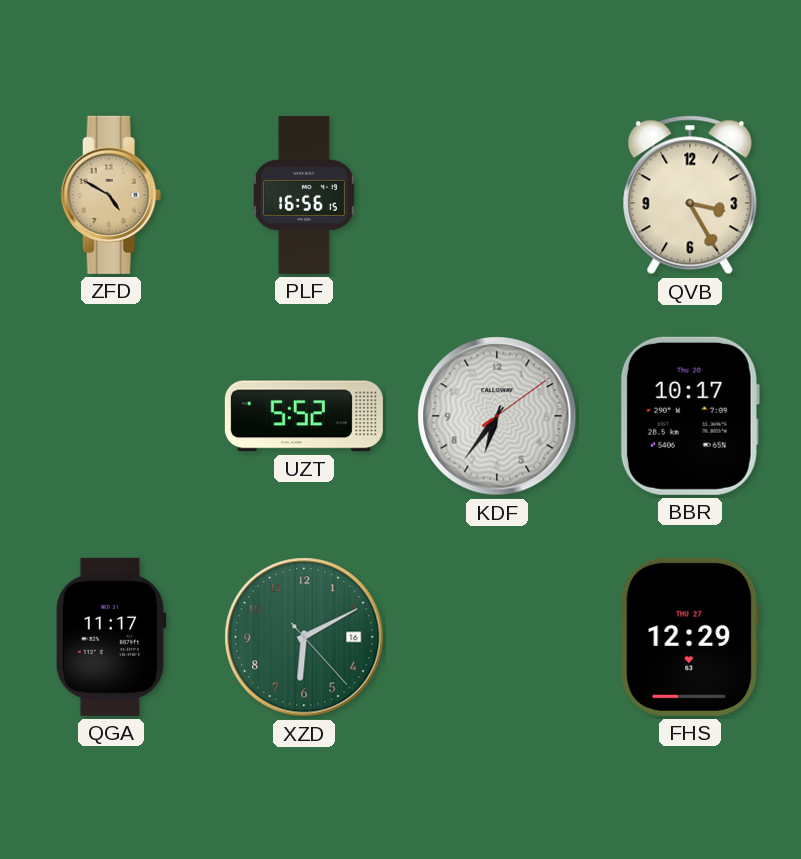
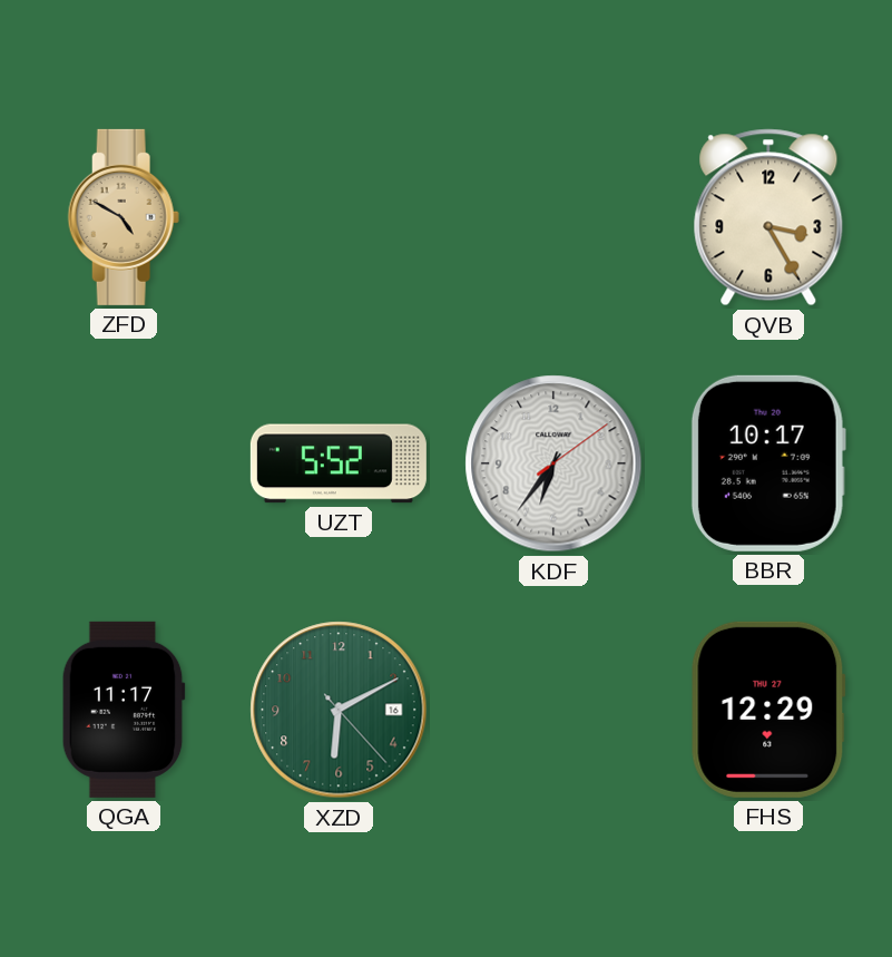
PLF: 16:56 -> none
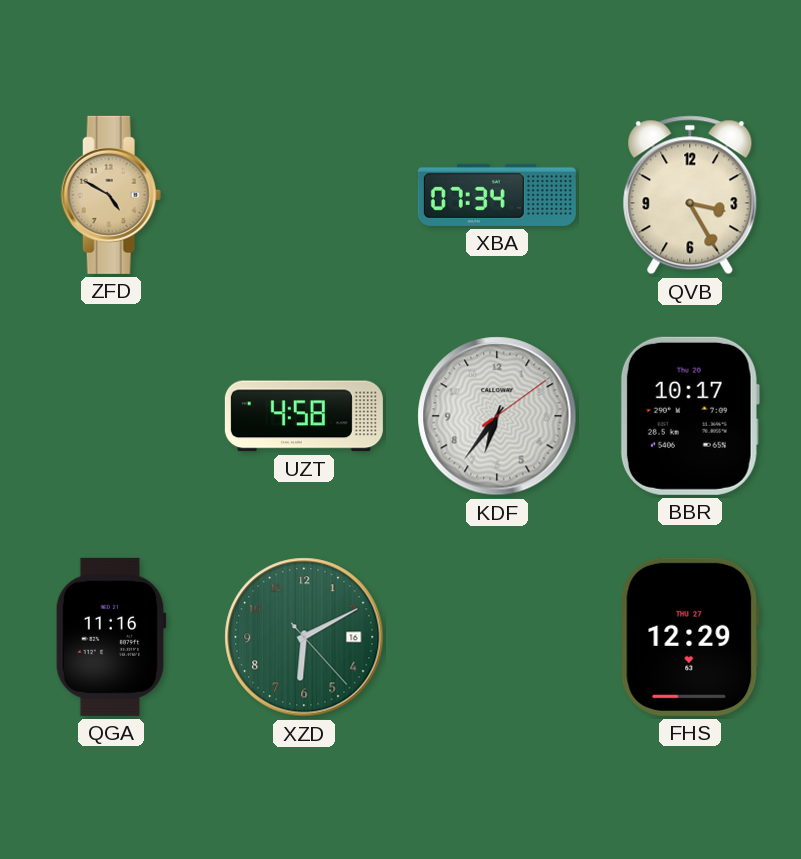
XBA: none -> 07:34
UZT: 5:52 -> 4:58
QGA: 11:17 -> 11:16
